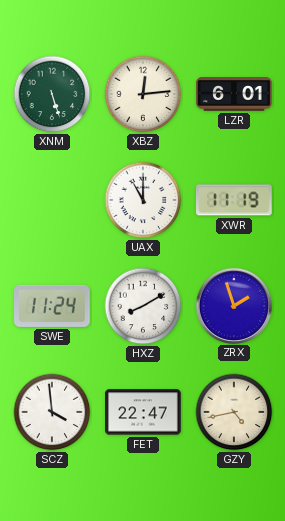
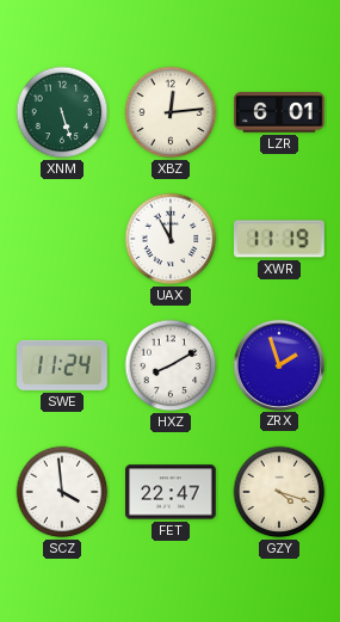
GZY: 4:43 -> 4:18
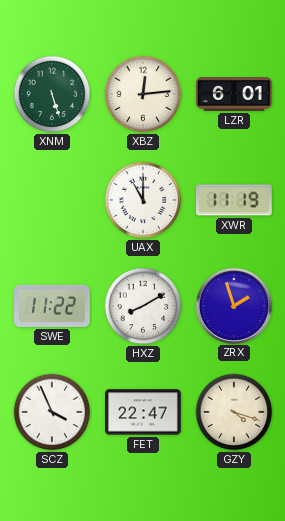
SWE: 11:24 -> 11:22
SCZ: 3:59 -> 3:56
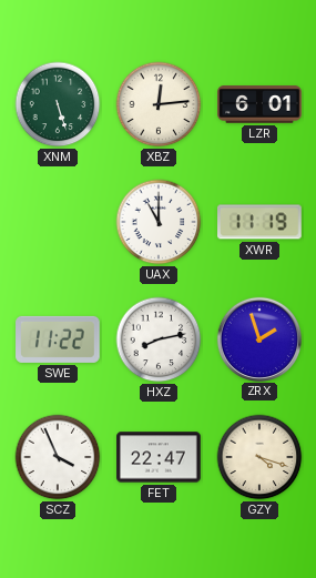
HXZ: 8:10 -> 8:13
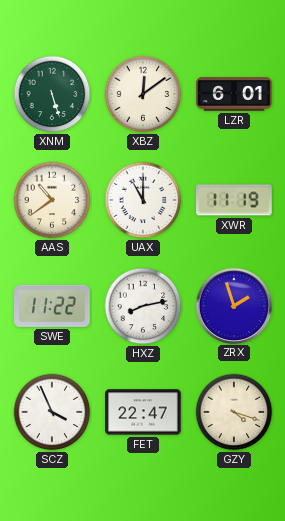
XBZ: 12:14 -> 12:09
AAS: none -> 10:39
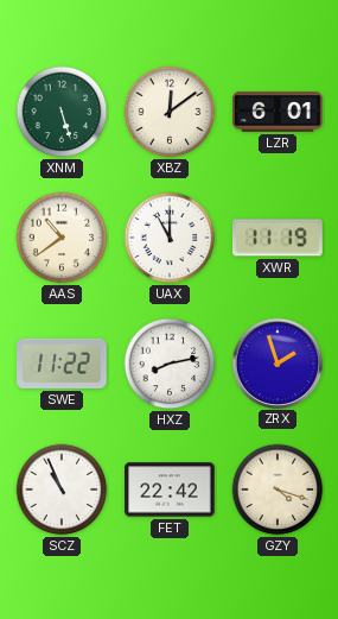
SCZ: 3:56 -> 10:56
FET: 22:47 -> 22:42
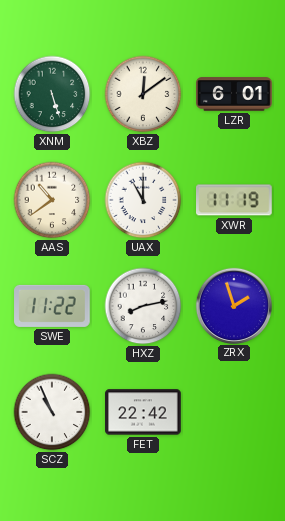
GZY: 4:18 -> none
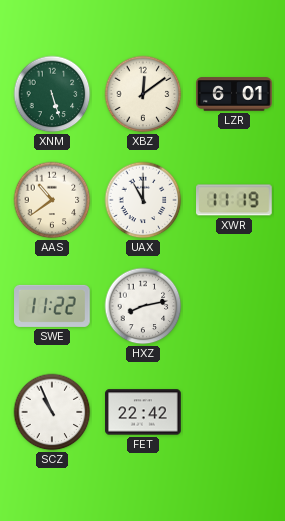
ZRX: 1:57 -> none
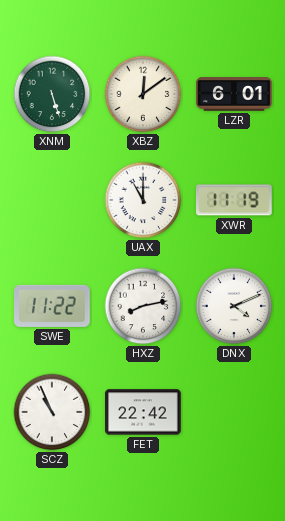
AAS: 10:39 -> none
DNX: none -> 4:11
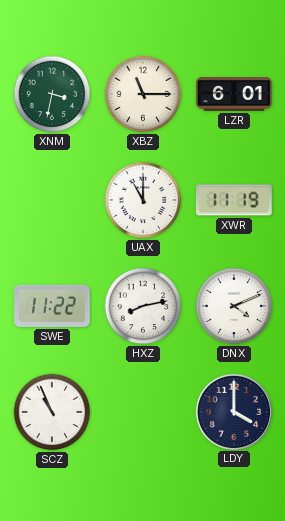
XNM: 5:27 -> 3:32
XBZ: 12:09 -> 11:15
FET: 22:42 -> none
LDY: none -> 4:00
